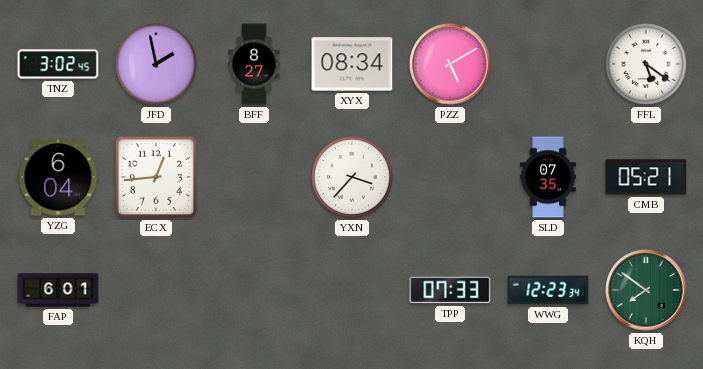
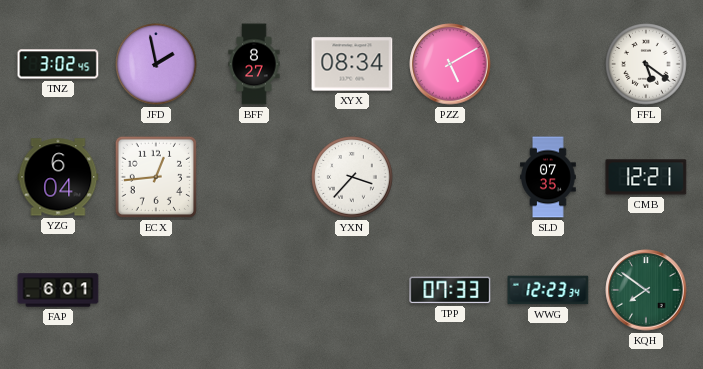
CMB: 05:21 -> 12:21
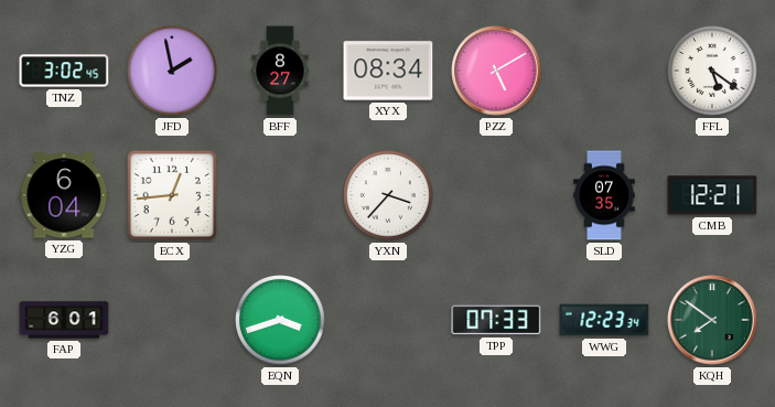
EQN: none -> 3:42
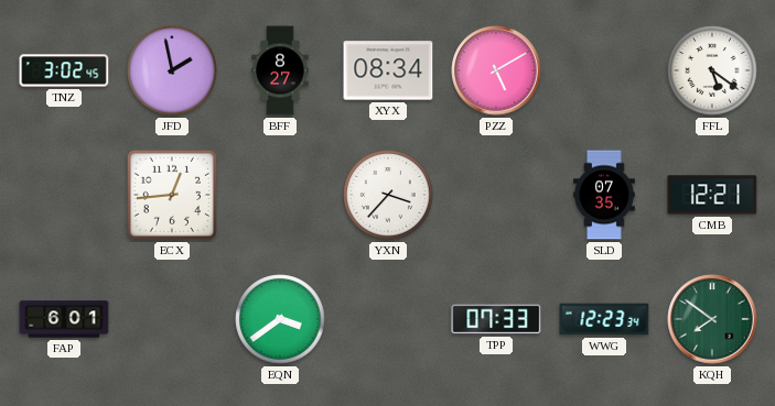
YZG: 6:04 -> none
EQN: 3:42 -> 3:39
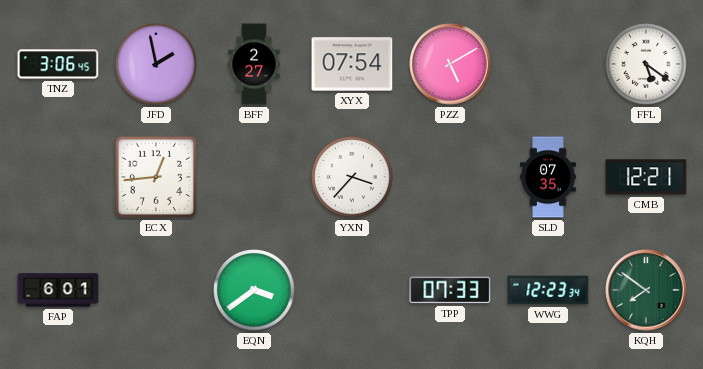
TNZ: 3:02 -> 3:06
BFF: 8:27 -> 2:27
XYX: 08:34 -> 07:54
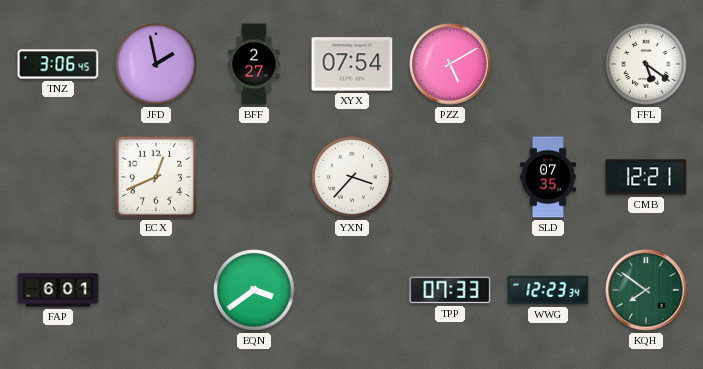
ECX: 12:44 -> 12:41
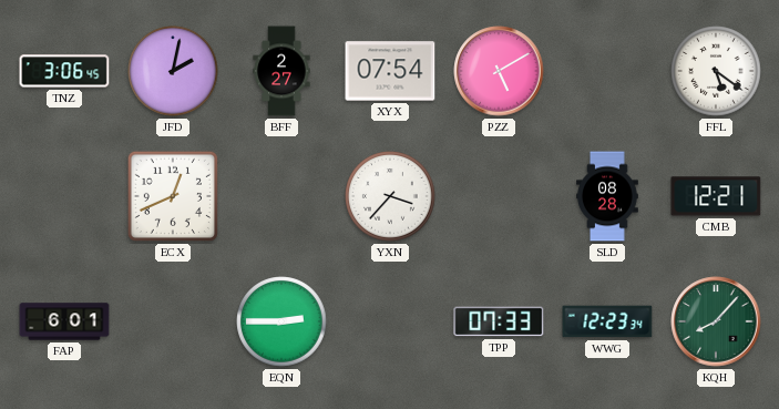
JFD: 1:58 -> 2:02
SLD: 07:35 -> 08:28
EQN: 3:39 -> 2:45
KQH: 7:51 -> 8:07
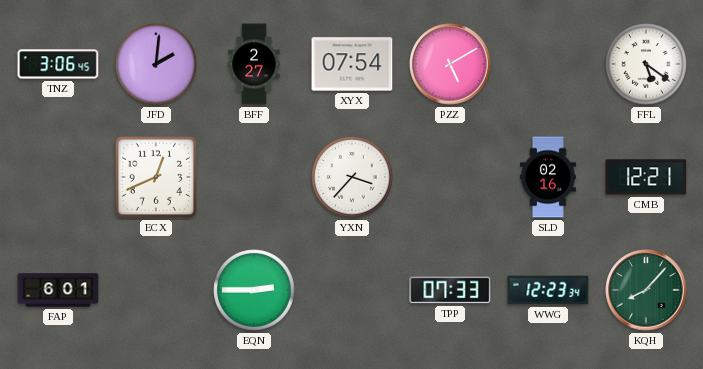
JFD: 2:02 -> 2:01
SLD: 08:28 -> 02:16
